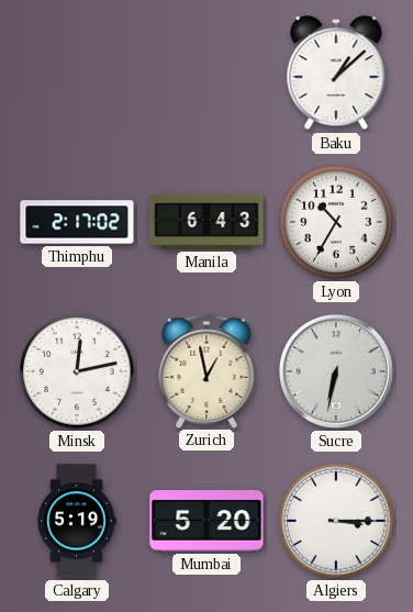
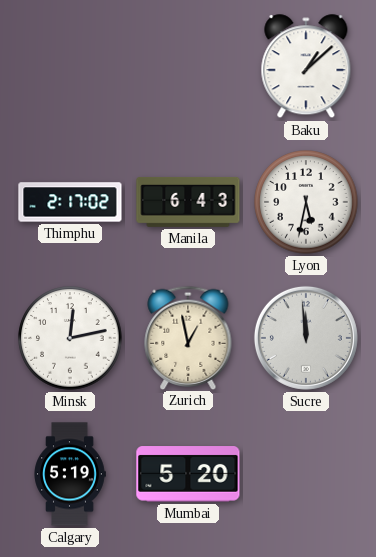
Lyon: 10:35 -> 5:32
Sucre: 6:32 -> 11:59
Algiers: 3:15 -> none
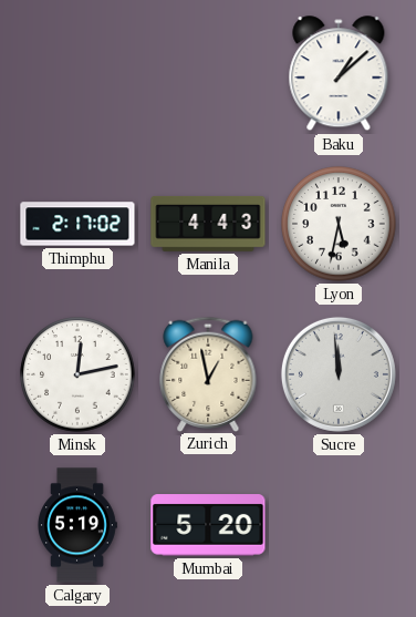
Manila: 6:43 -> 4:43
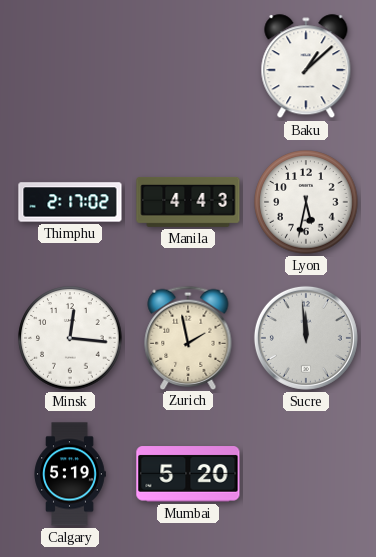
Minsk: 12:13 -> 12:16
Zurich: 12:58 -> 1:58
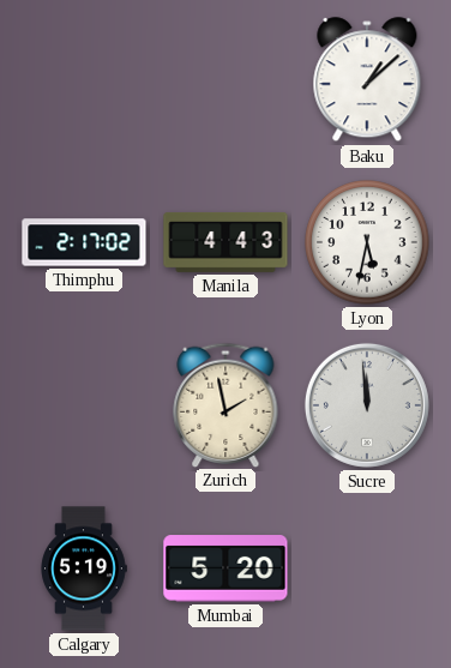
Minsk: 12:16 -> none
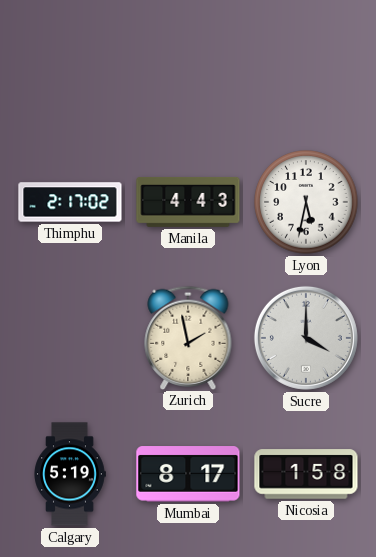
Baku: 1:08 -> none
Sucre: 11:59 -> 4:00
Mumbai: 5:20 -> 8:17
Nicosia: none -> 1:58
